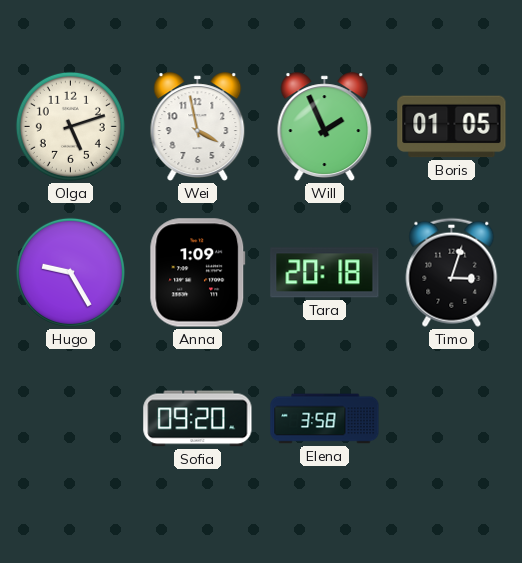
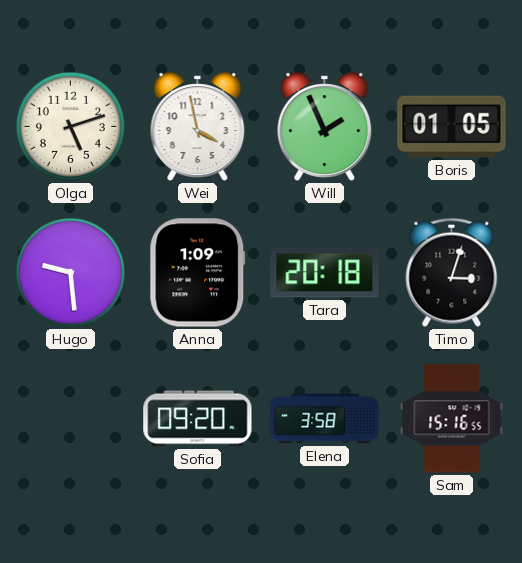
Hugo: 9:25 -> 9:29
Sam: none -> 15:16
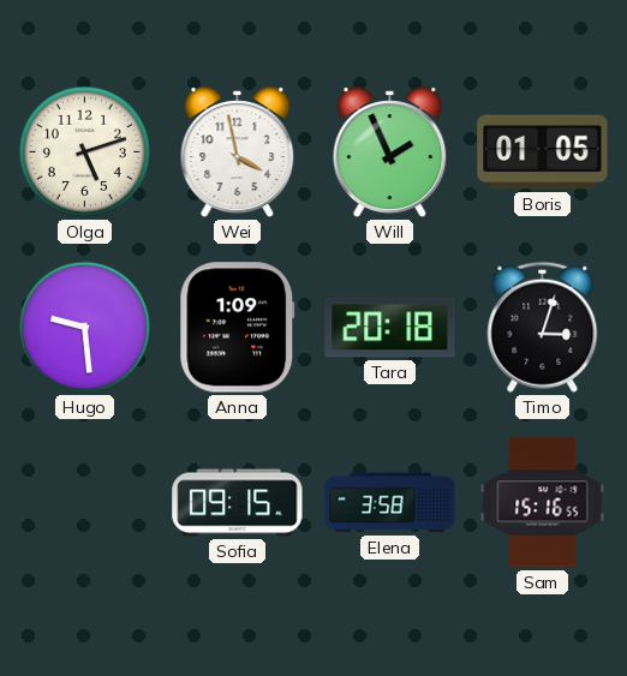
Sofia: 09:20 -> 09:15
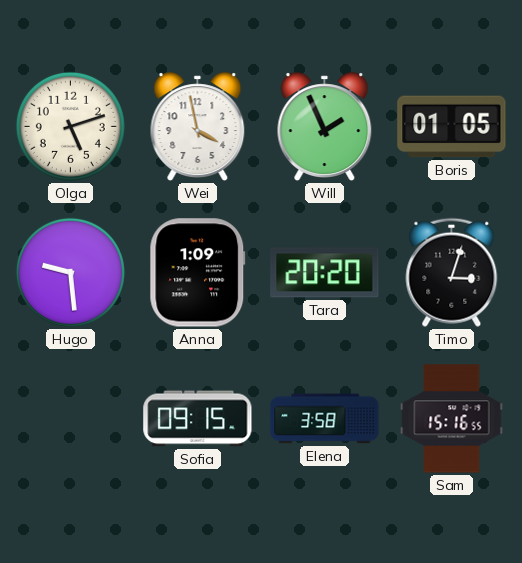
Tara: 20:18 -> 20:20
